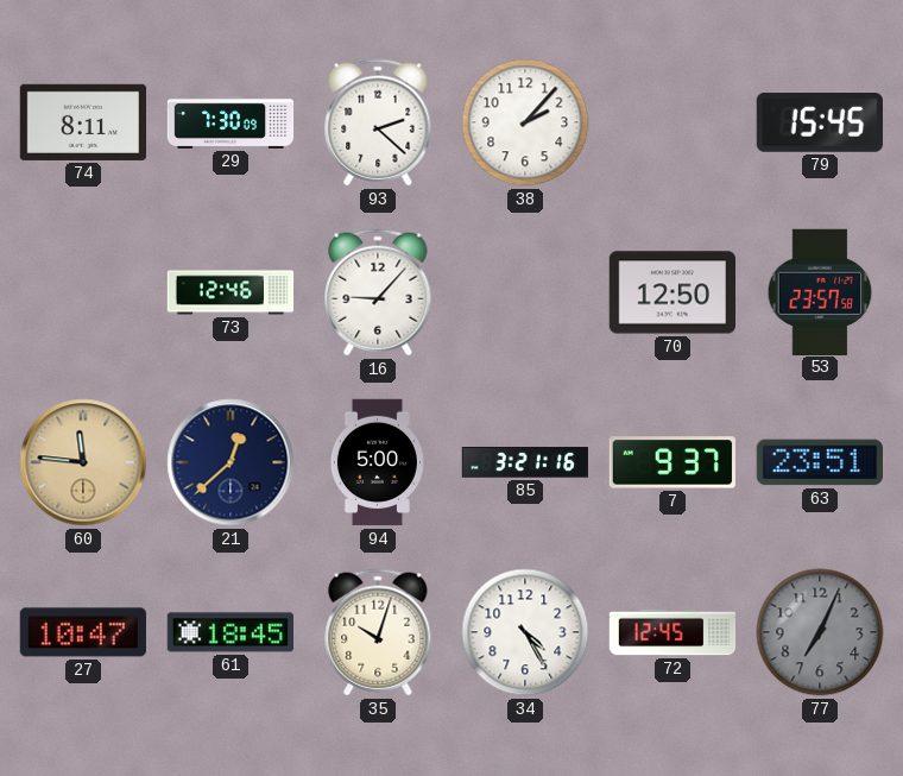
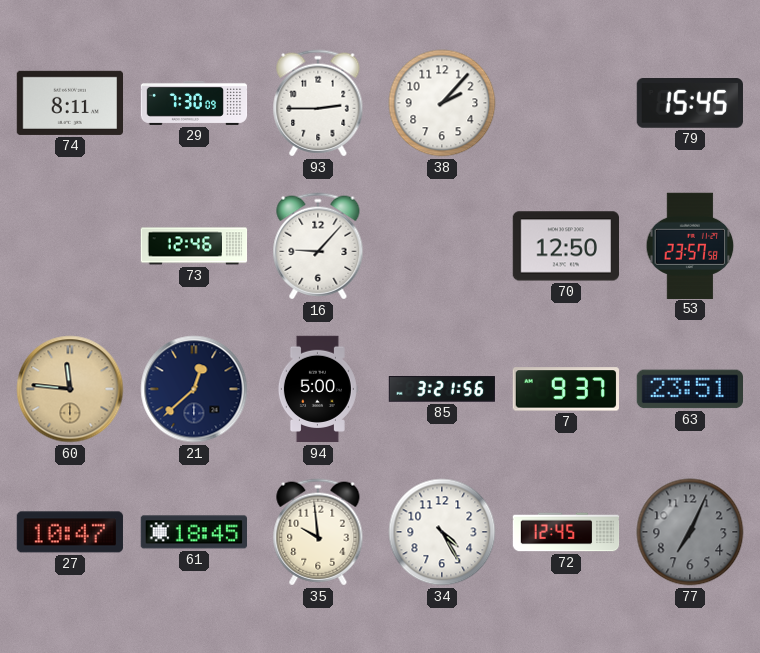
93: 2:22 -> 2:45
85: 3:21:16 -> 3:21:56
35: 10:03 -> 9:59
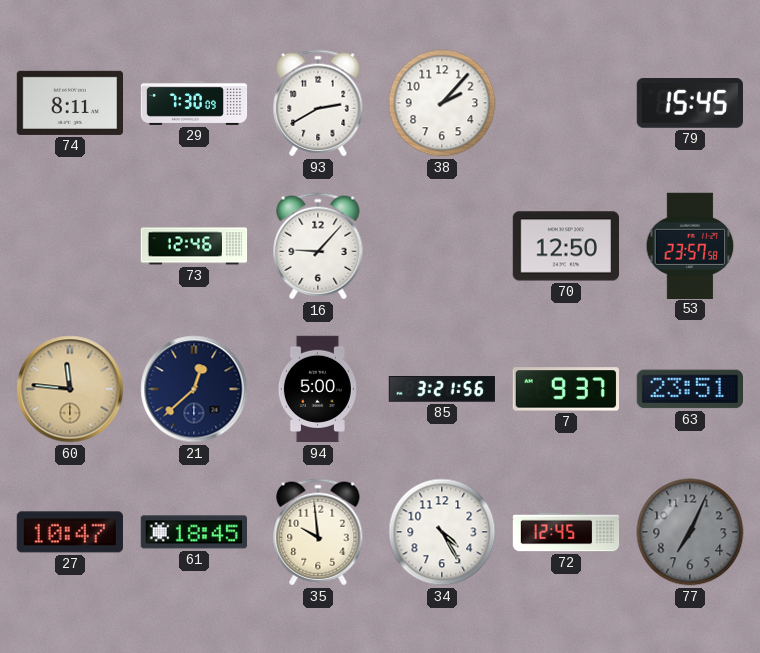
93: 2:45 -> 2:40
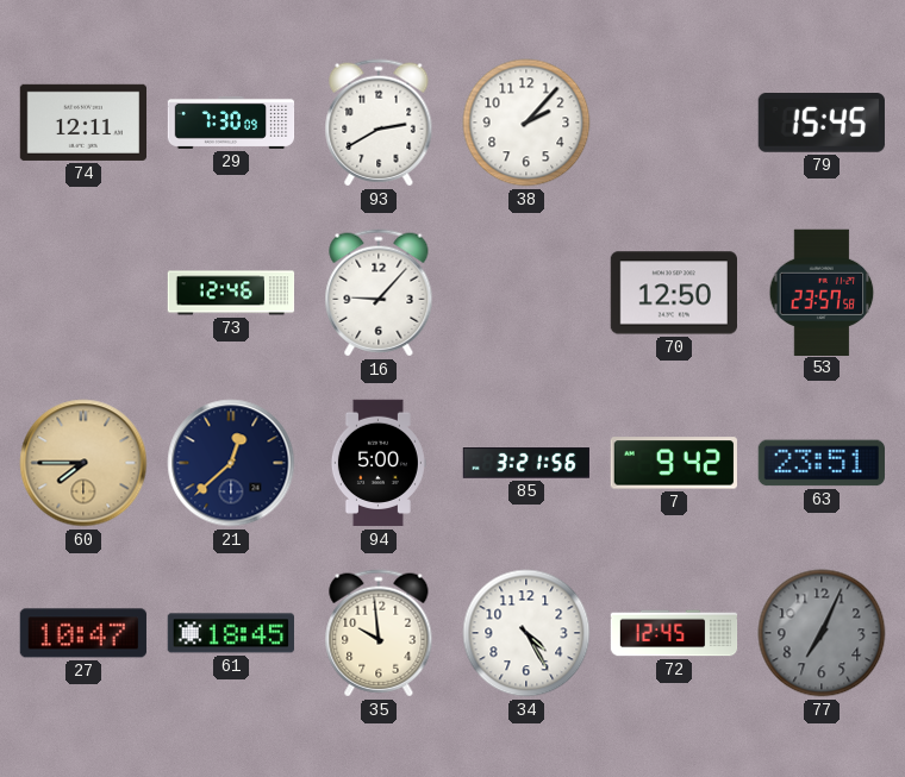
74: 8:11 -> 12:11
60: 11:46 -> 7:45
7: 9:37 -> 9:42
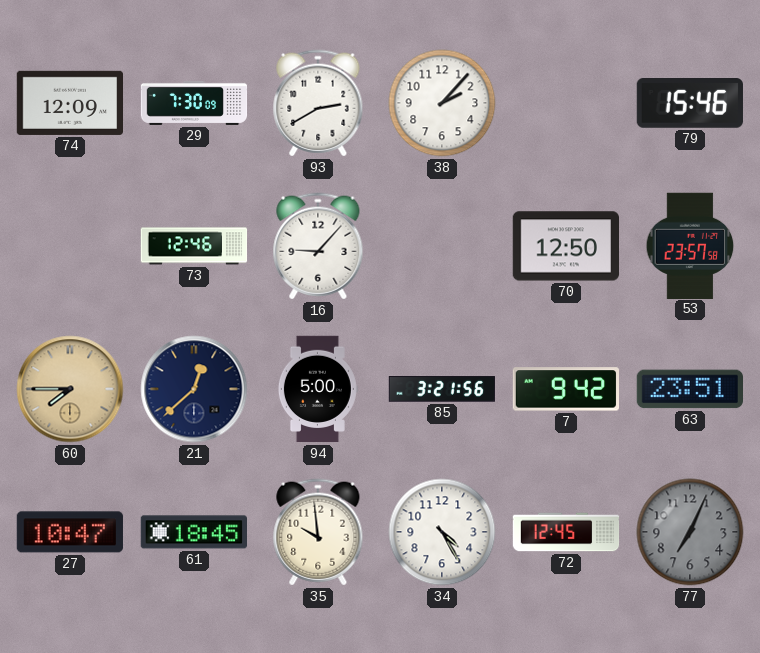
74: 12:11 -> 12:09
79: 15:45 -> 15:46
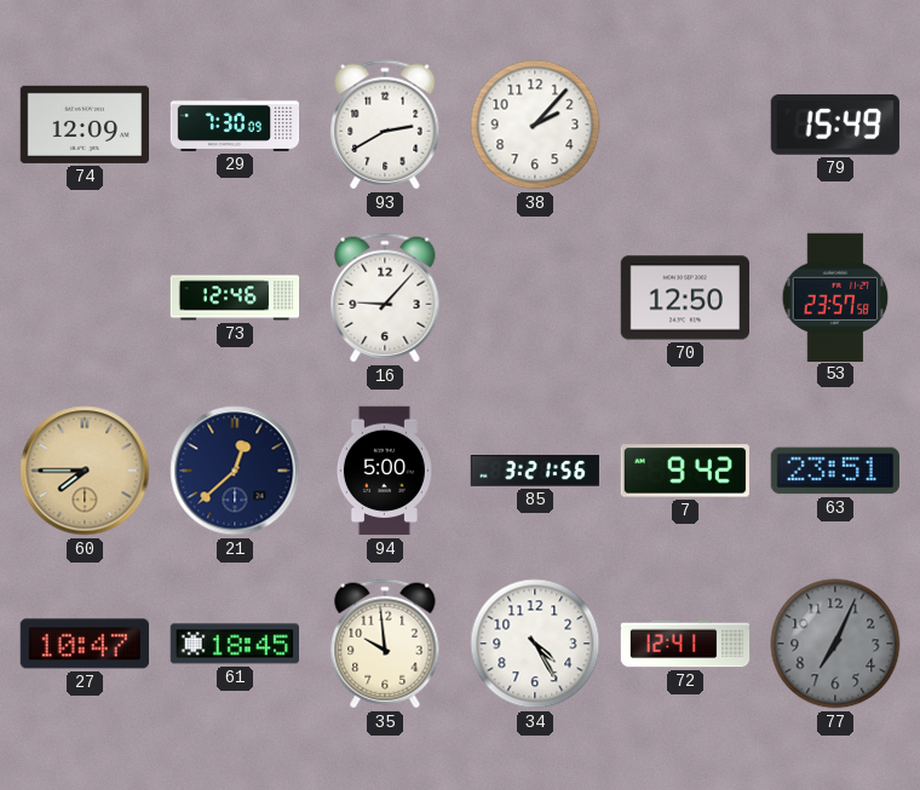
79: 15:46 -> 15:49
72: 12:45 -> 12:41
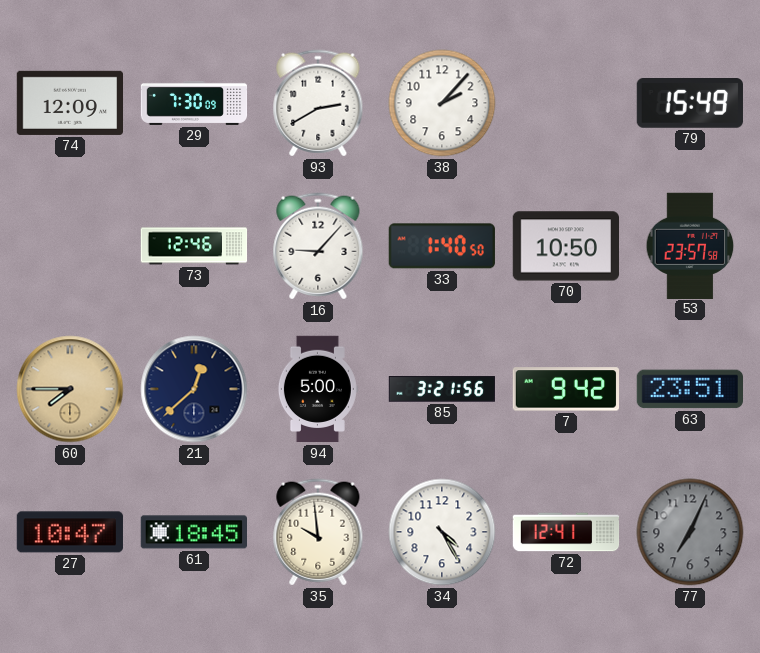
33: none -> 1:40
70: 12:50 -> 10:50
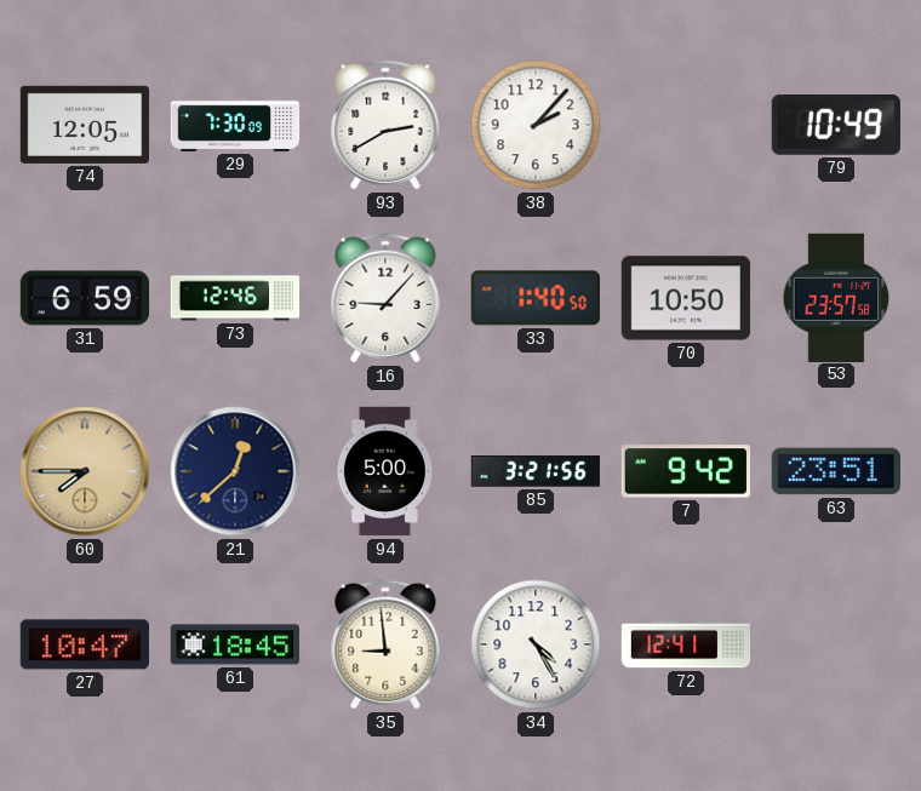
74: 12:09 -> 12:05
79: 15:49 -> 10:49
31: none -> 6:59
35: 9:59 -> 8:59
77: 7:04 -> none
